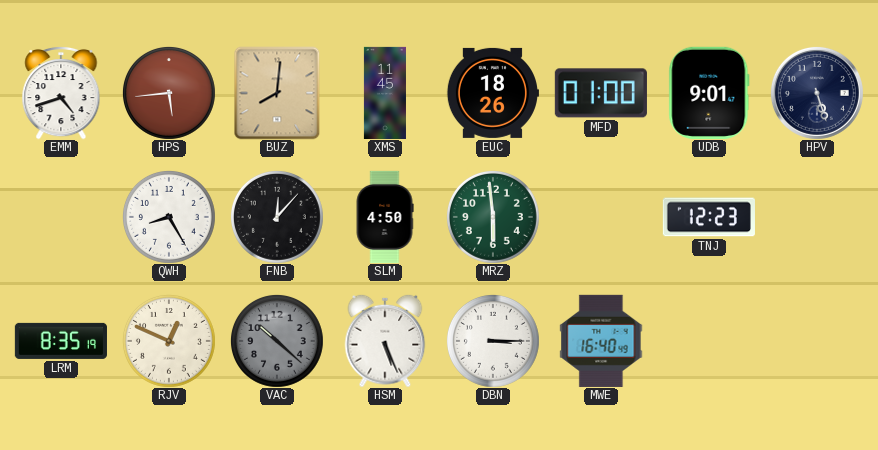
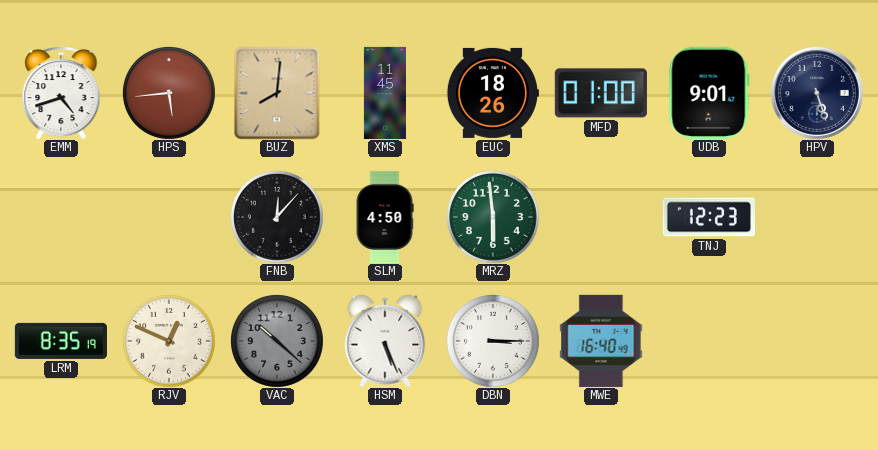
QWH: 8:25 -> none
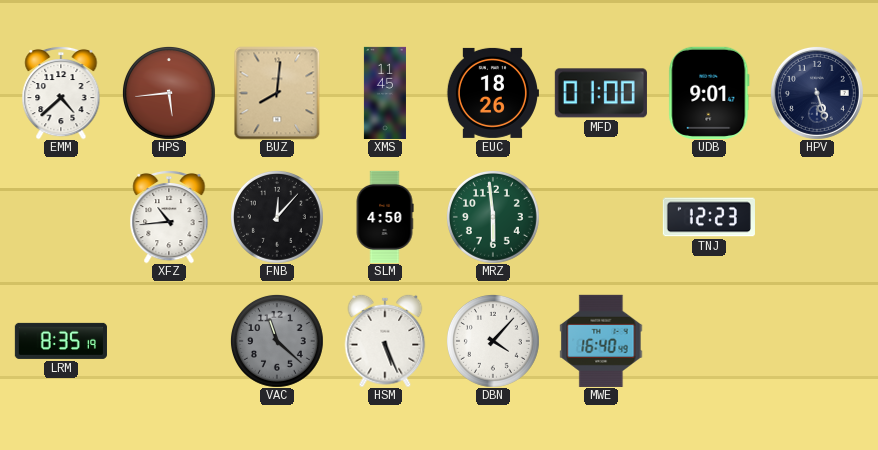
EMM: 4:42 -> 4:38
XFZ: none -> 10:44
RJV: 12:49 -> none
VAC: 10:22 -> 11:22
DBN: 3:15 -> 4:07
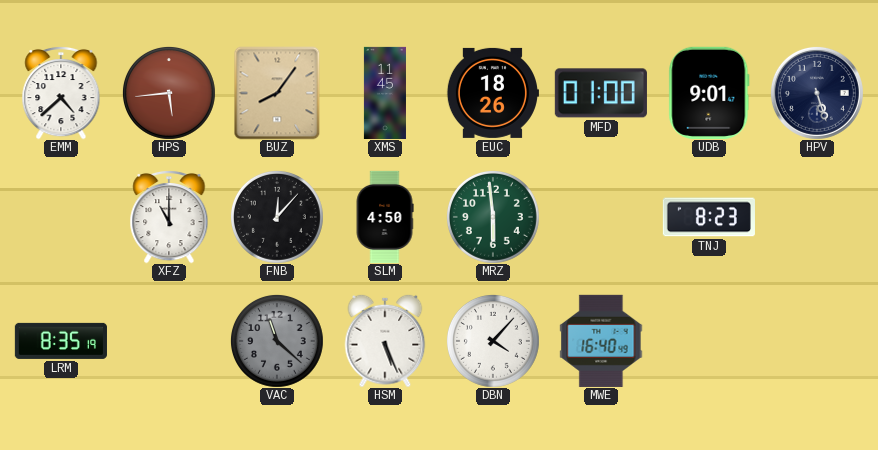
BUZ: 8:01 -> 8:06
XFZ: 10:44 -> 11:00
TNJ: 12:23 -> 8:23
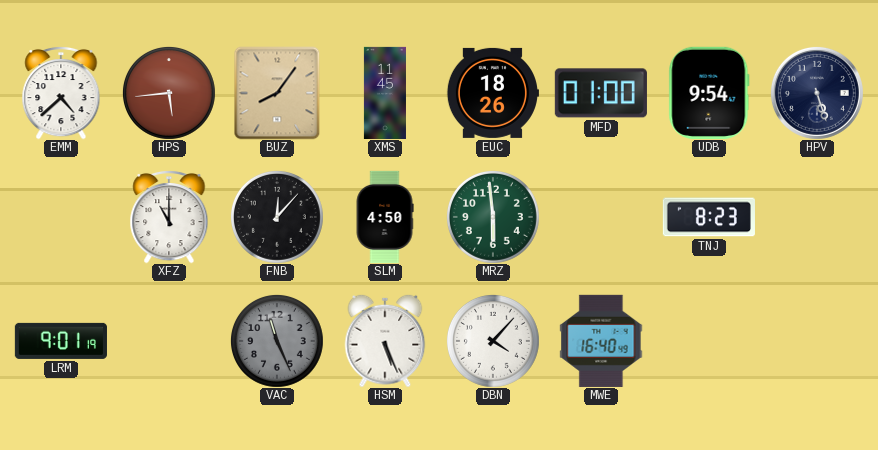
UDB: 9:01 -> 9:54
LRM: 8:35 -> 9:01
VAC: 11:22 -> 11:26
